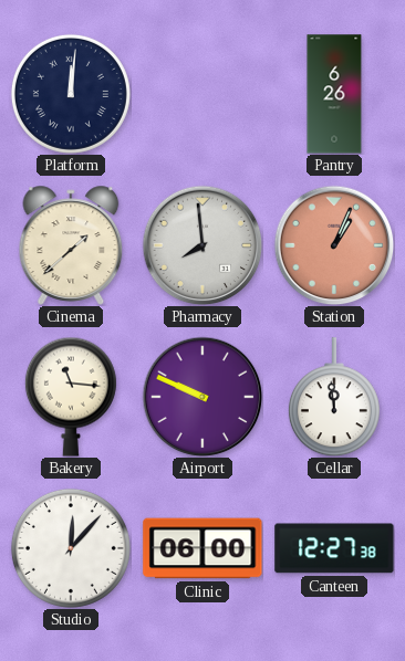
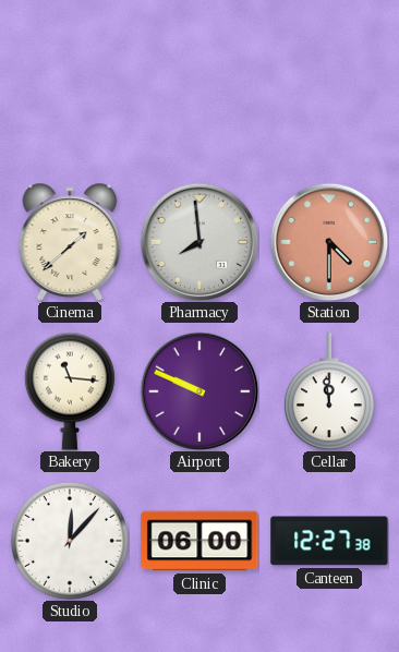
Platform: 12:01 -> none
Pantry: 6:26 -> none
Station: 1:04 -> 4:30
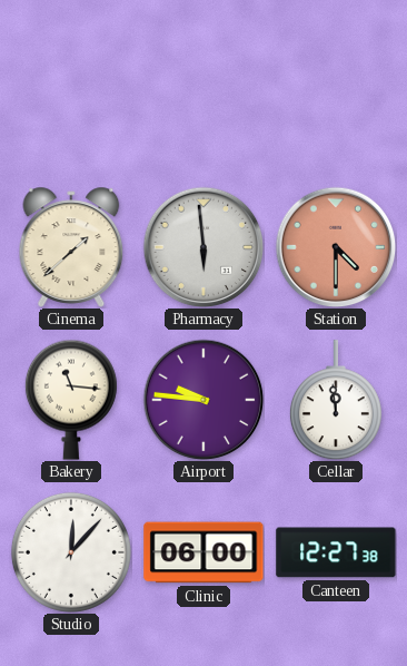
Pharmacy: 7:59 -> 5:59
Airport: 9:49 -> 9:46
